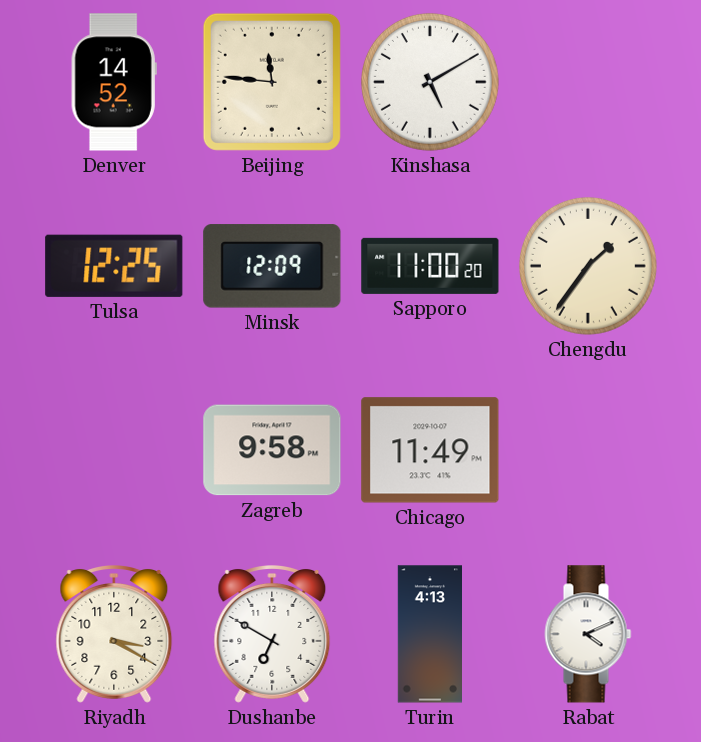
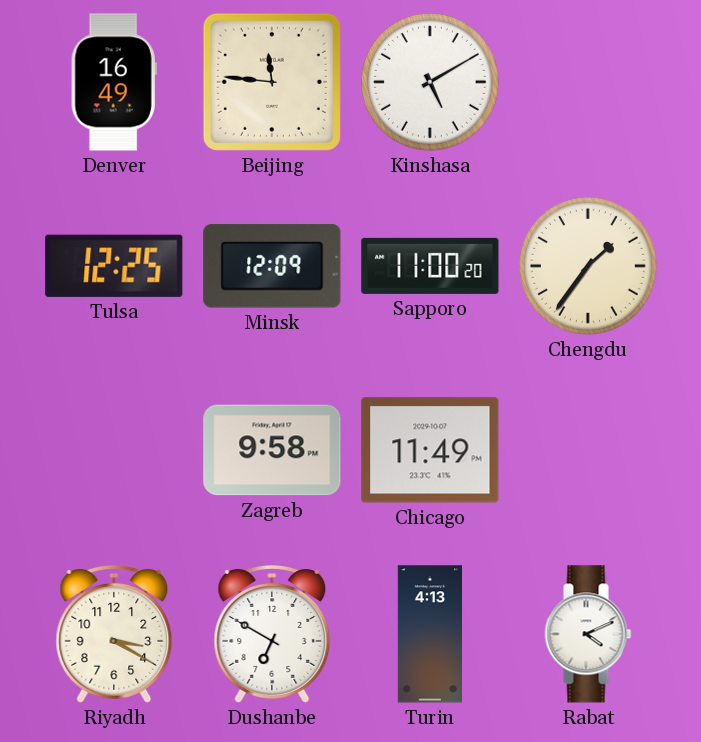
Denver: 14:52 -> 16:49
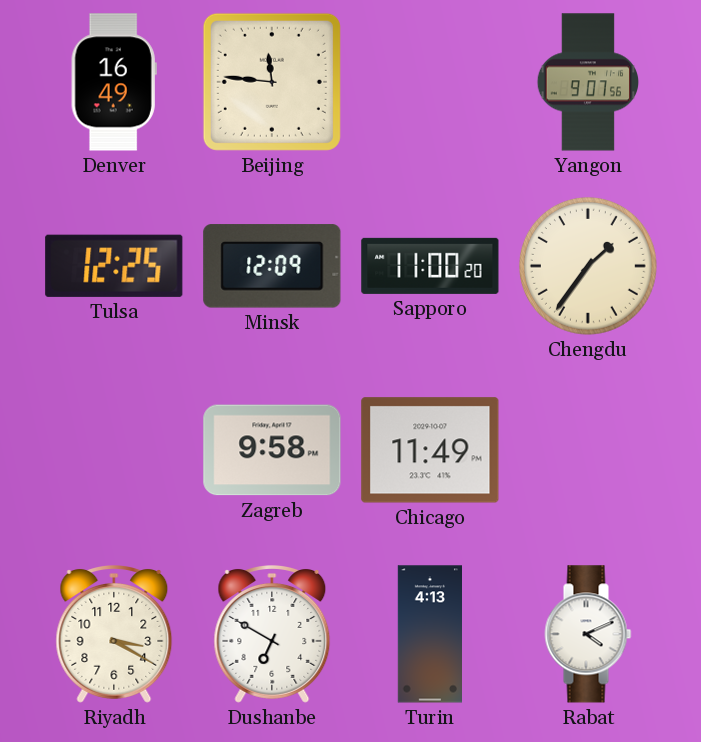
Kinshasa: 5:10 -> none
Yangon: none -> 9:07
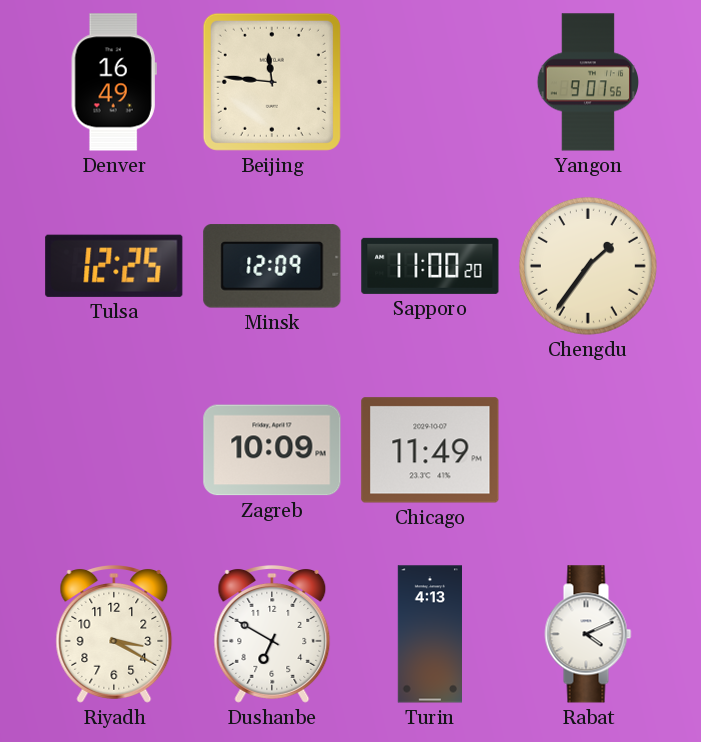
Zagreb: 9:58 -> 10:09
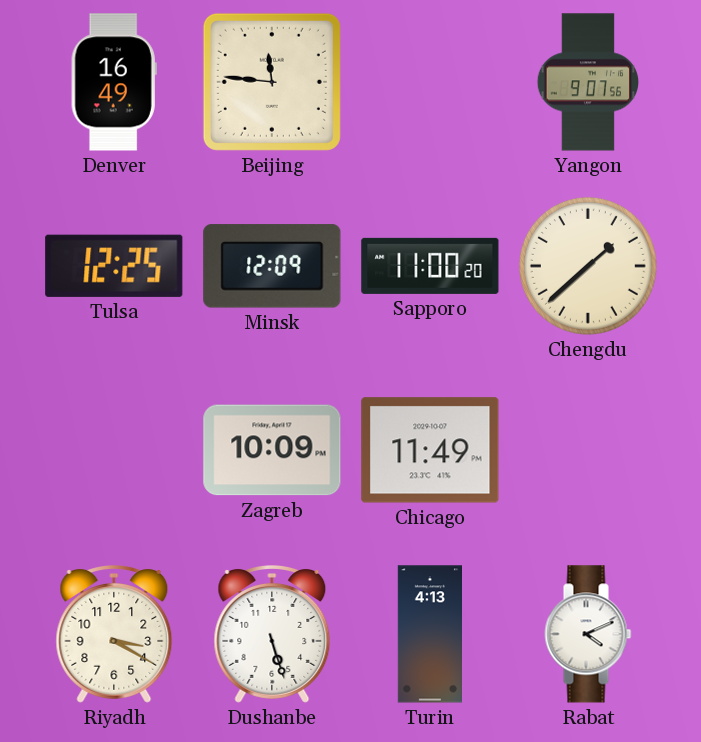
Chengdu: 1:36 -> 1:38
Dushanbe: 6:50 -> 5:27
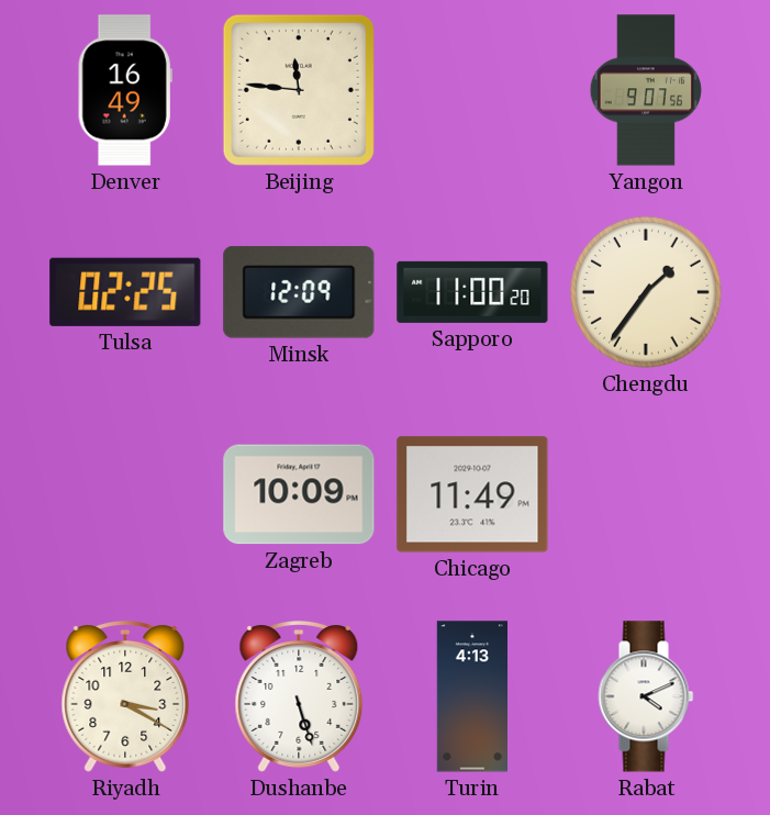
Tulsa: 12:25 -> 02:25
Chengdu: 1:38 -> 1:36
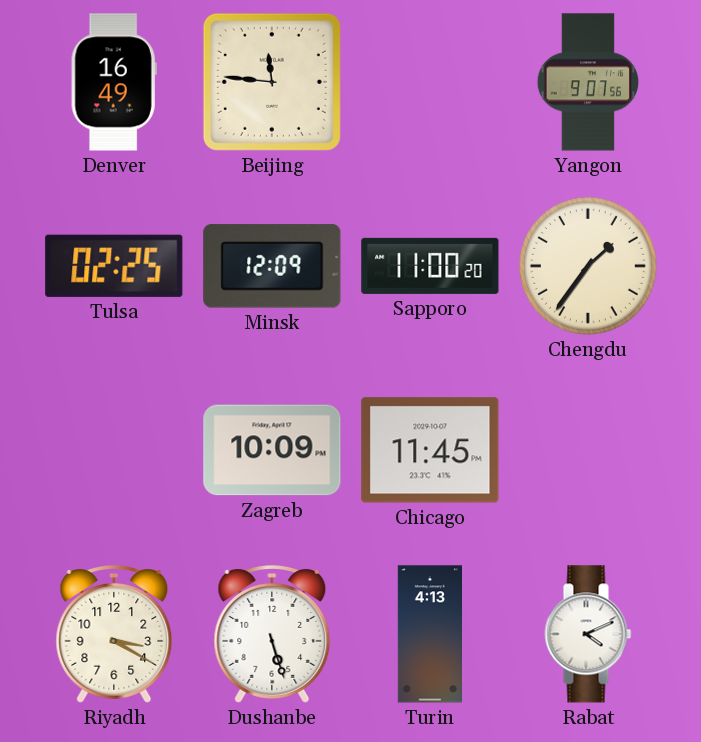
Chicago: 11:49 -> 11:45
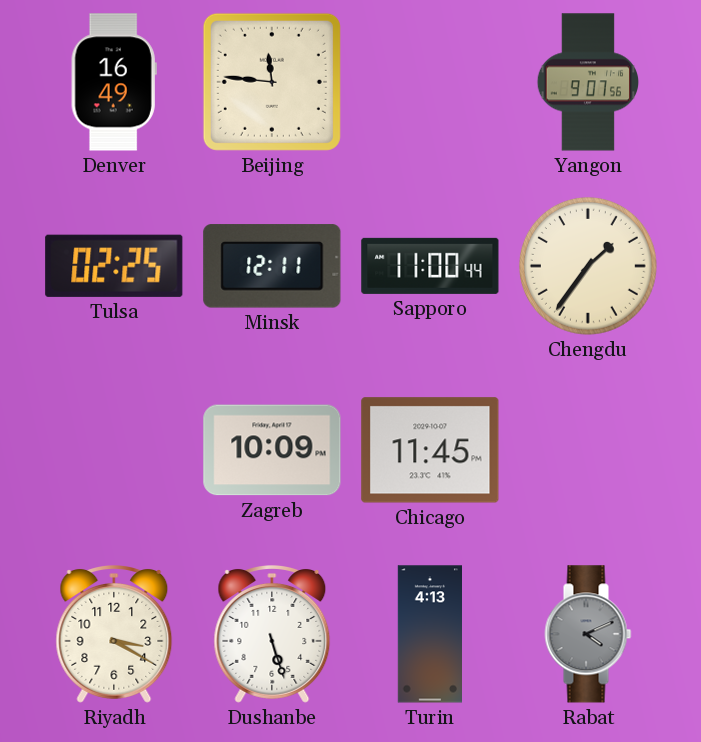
Minsk: 12:09 -> 12:11
Sapporo: 11:00:20 -> 11:00:44
Rabat dial: white -> grey
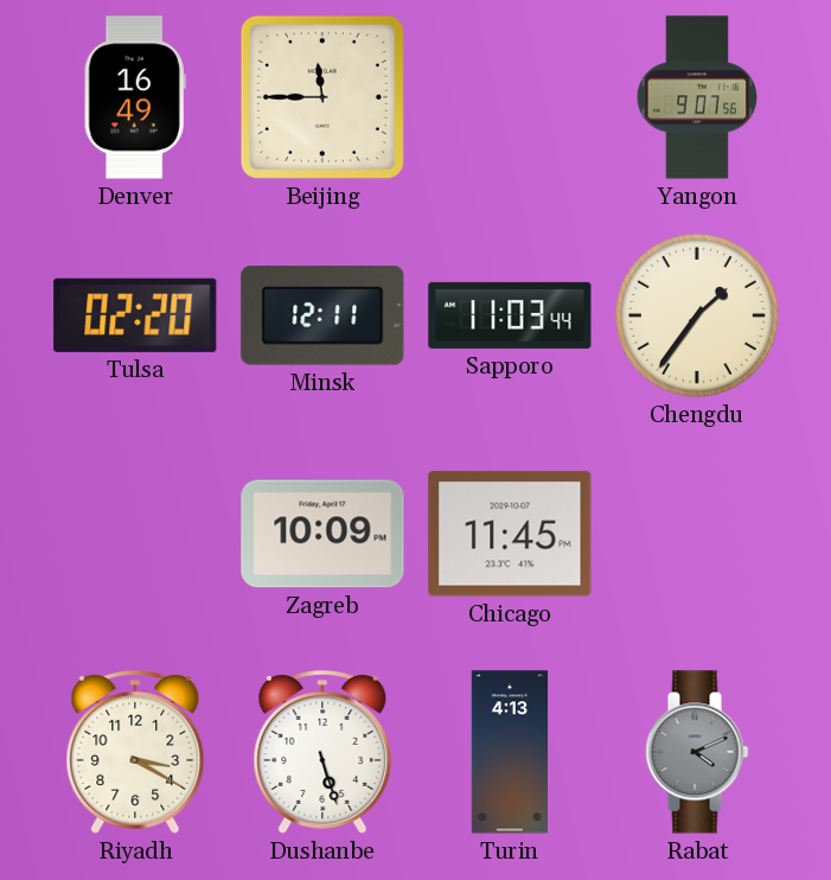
Beijing: 11:46 -> 11:45
Tulsa: 02:25 -> 02:20
Sapporo: 11:00 -> 11:03
